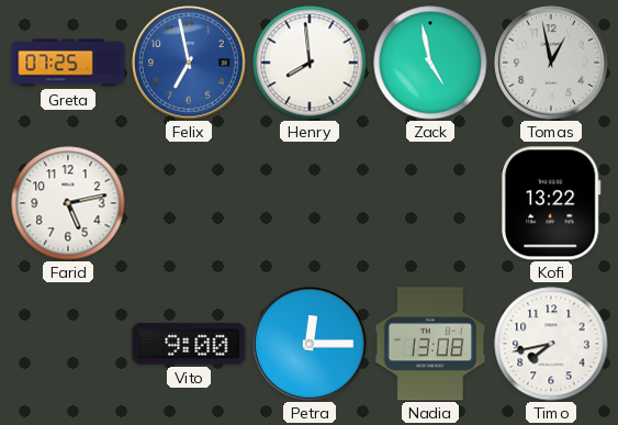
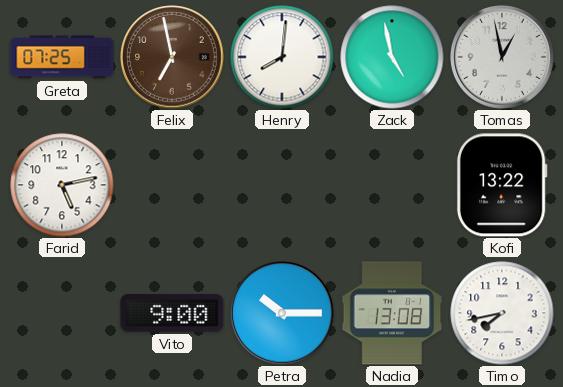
Felix dial: blue -> brown
Henry: 7:59 -> 8:01
Petra: 12:15 -> 10:15
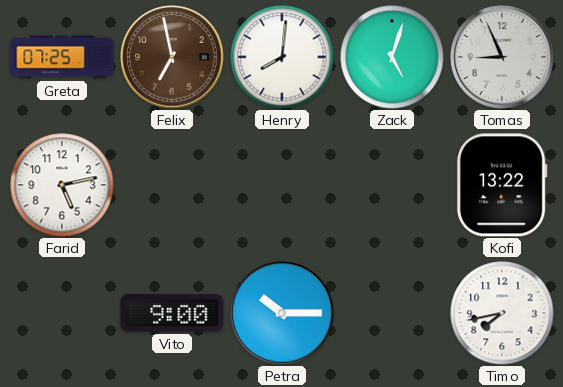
Zack: 4:58 -> 5:03
Tomas: 12:58 -> 8:56
Nadia: 13:08 -> none
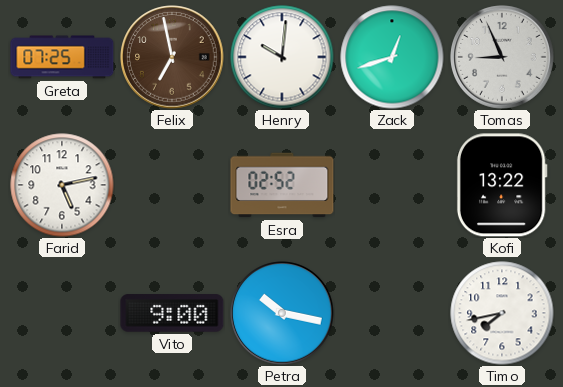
Henry: 8:01 -> 10:01
Zack: 5:03 -> 12:42
Esra: none -> 02:52
Petra: 10:15 -> 10:17
